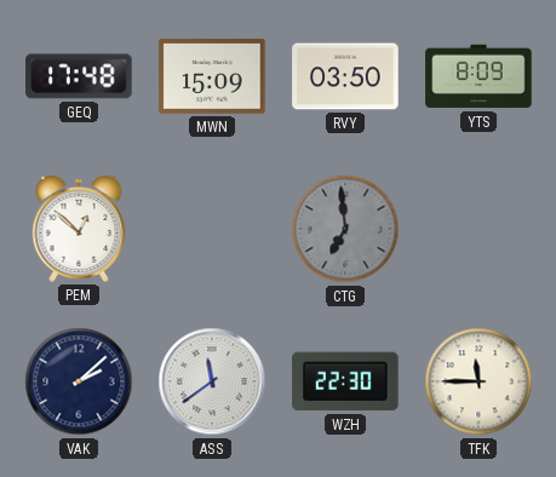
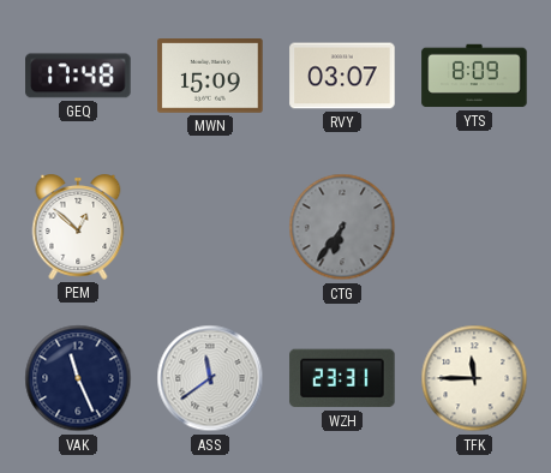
RVY: 03:50 -> 03:07
CTG: 6:59 -> 6:36
VAK: 2:08 -> 11:26
WZH: 22:30 -> 23:31
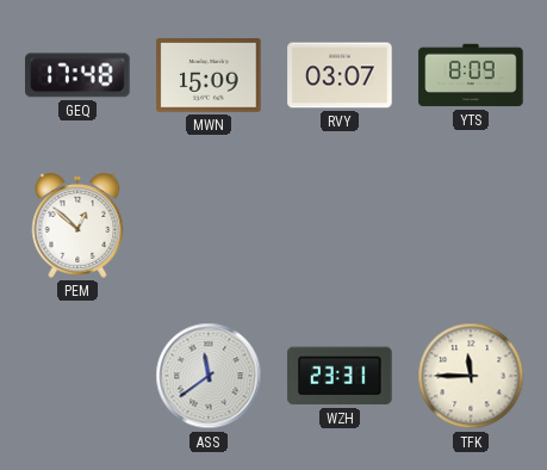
CTG: 6:36 -> none
VAK: 11:26 -> none
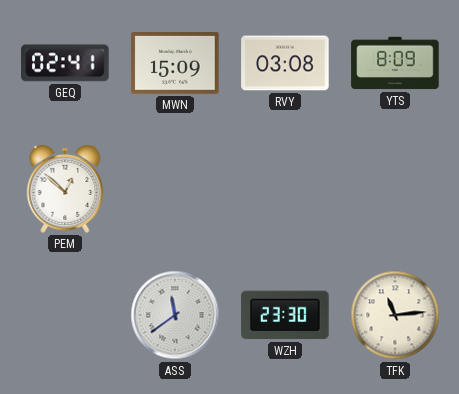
GEQ: 17:48 -> 02:41
RVY: 03:07 -> 03:08
WZH: 23:31 -> 23:30
TFK: 11:45 -> 11:14
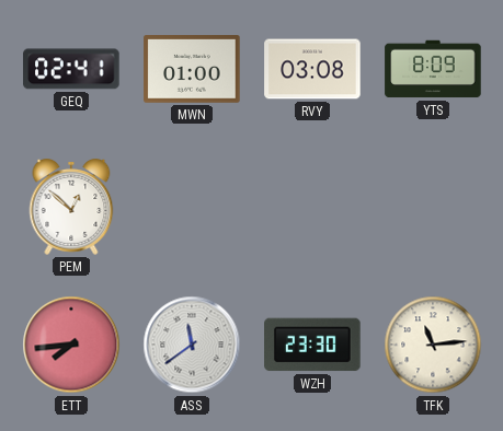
MWN: 15:09 -> 01:00
ETT: none -> 7:44
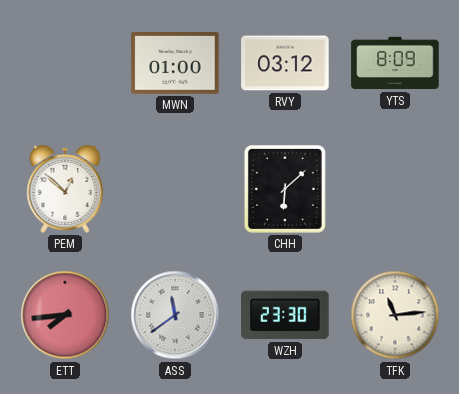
GEQ: 02:41 -> none
RVY: 03:08 -> 03:12
CHH: none -> 6:08
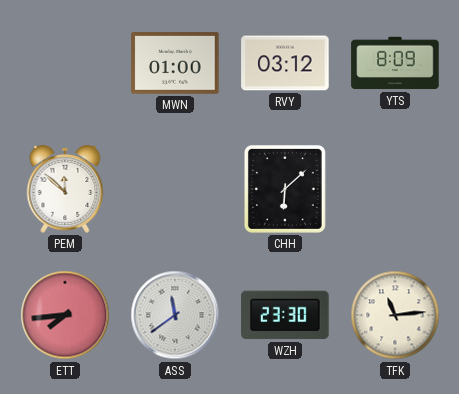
PEM: 12:52 -> 11:52
